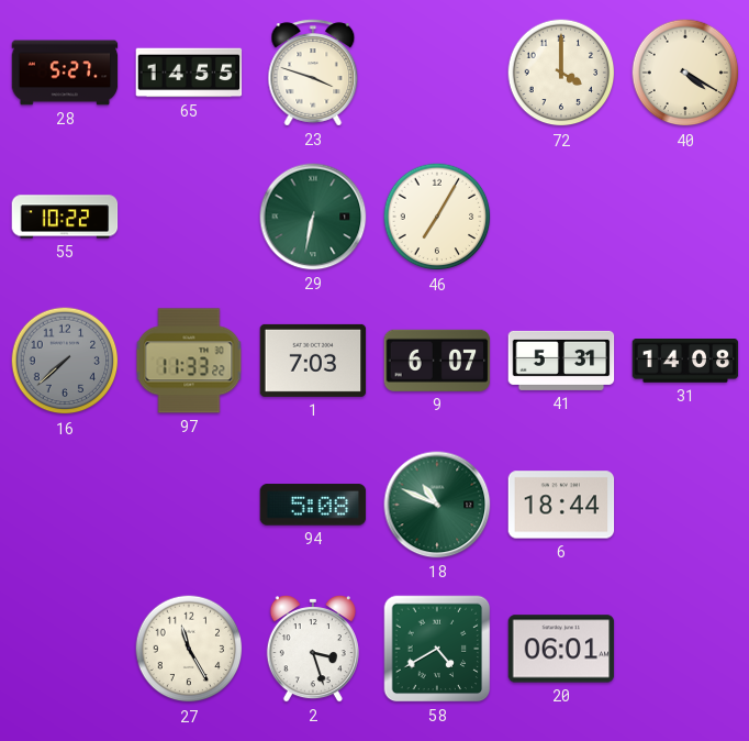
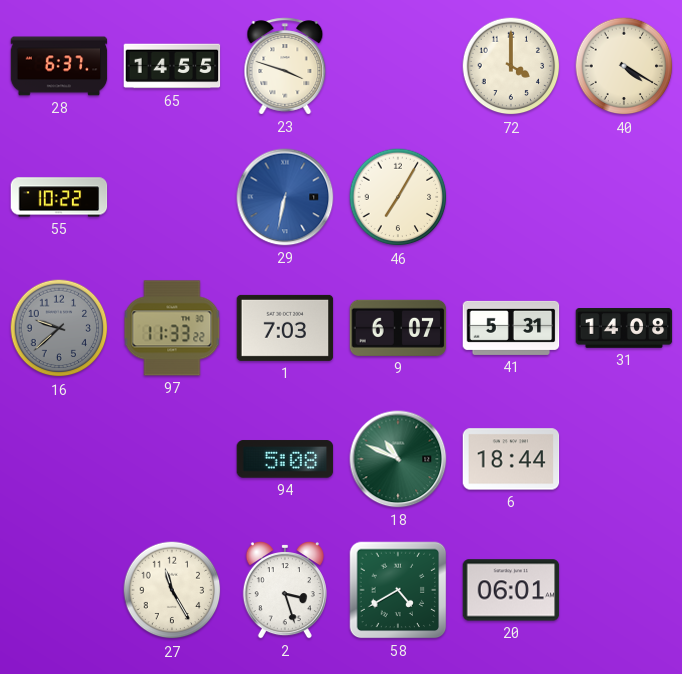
28: 5:27 -> 6:37
29 dial: green -> blue
16: 7:38 -> 9:38
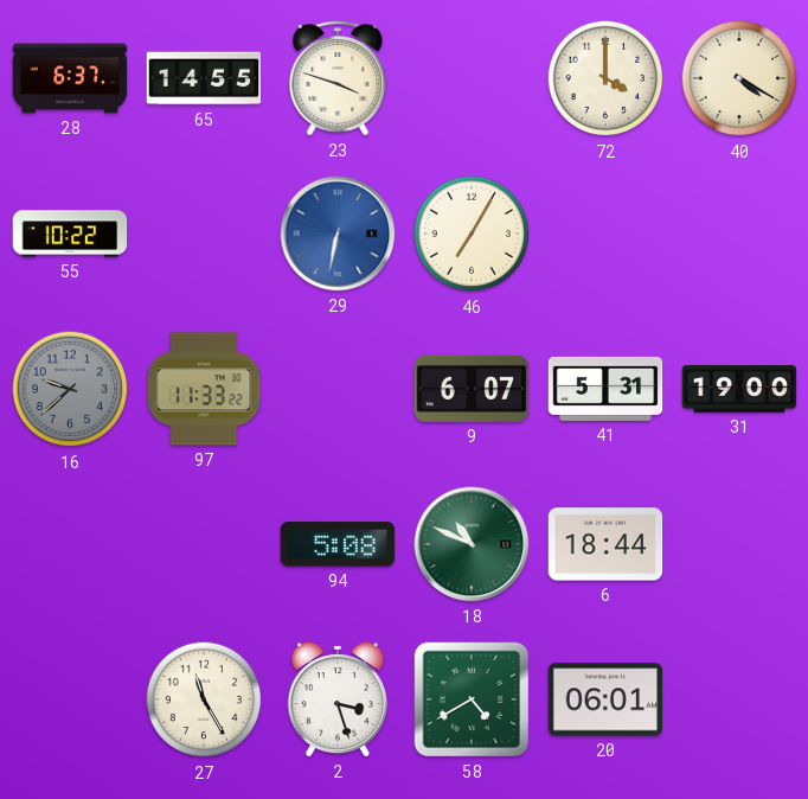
1: 7:03 -> none
31: 14:08 -> 19:00
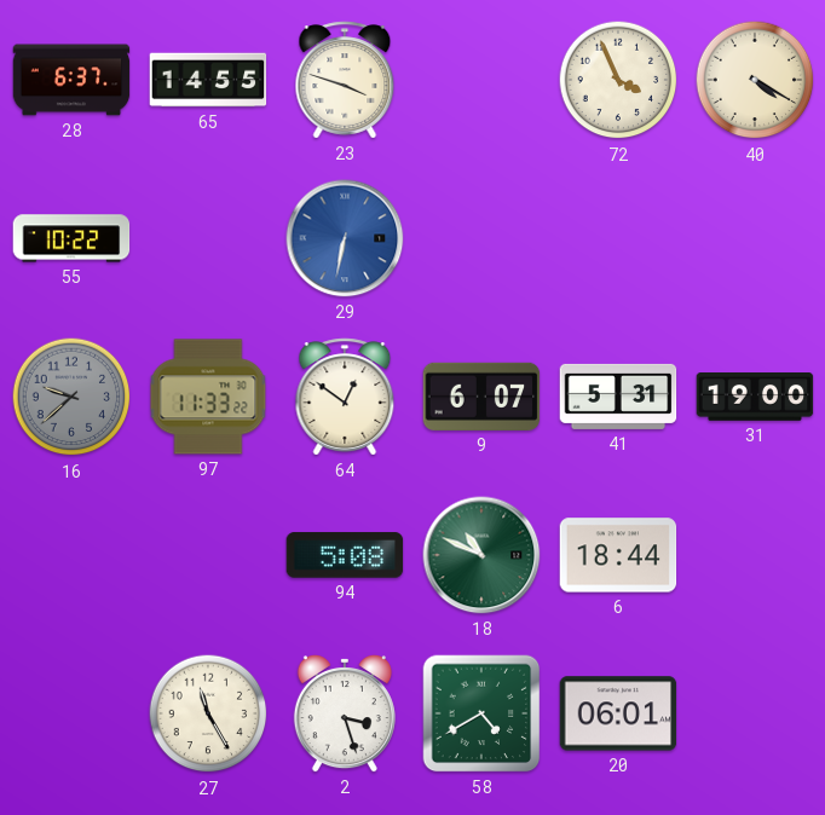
72: 4:00 -> 3:56
46: 7:05 -> none
64: none -> 12:51
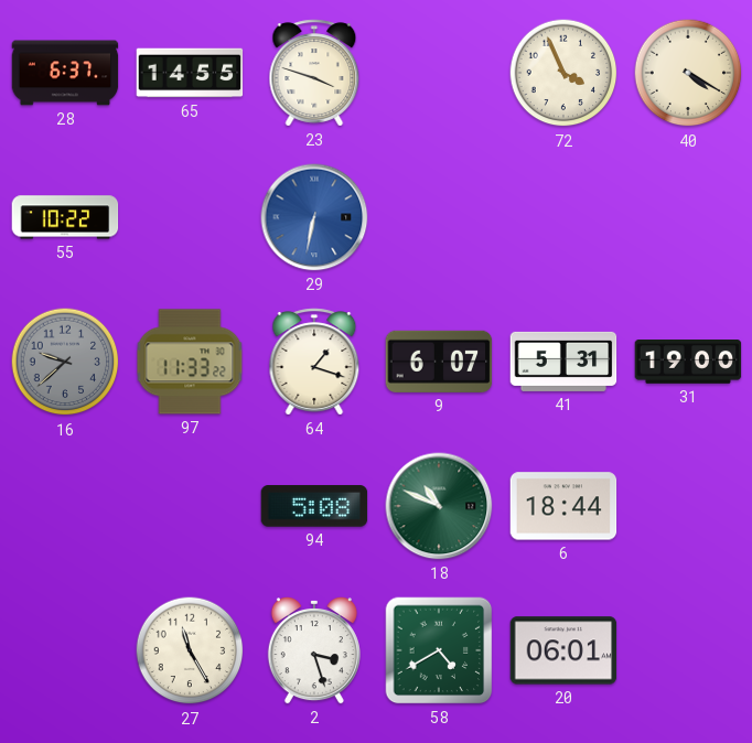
64: 12:51 -> 1:18
